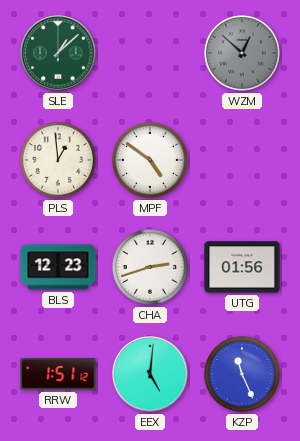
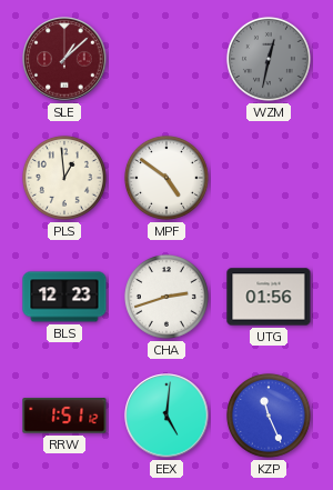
SLE dial: green -> burgundy
WZM: 12:52 -> 12:32
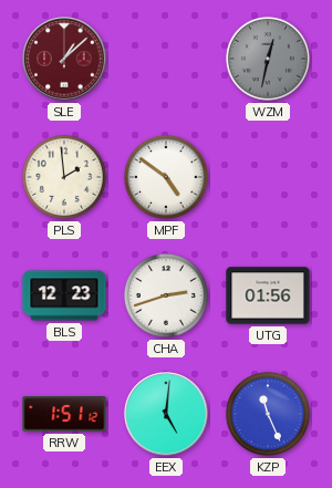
PLS: 12:59 -> 1:59
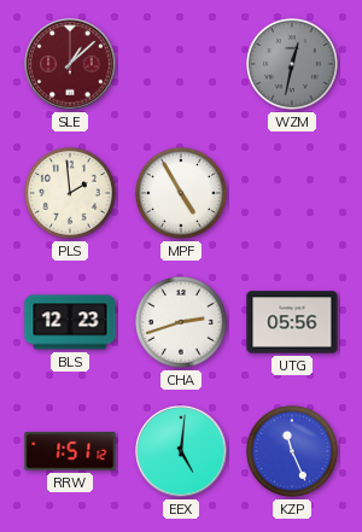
MPF: 4:51 -> 4:55
UTG: 01:56 -> 05:56
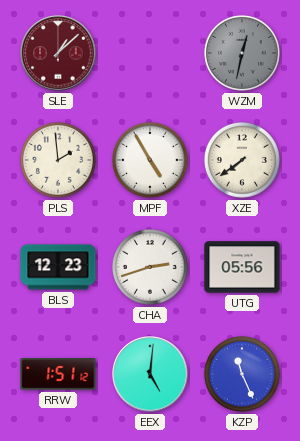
XZE: none -> 7:39
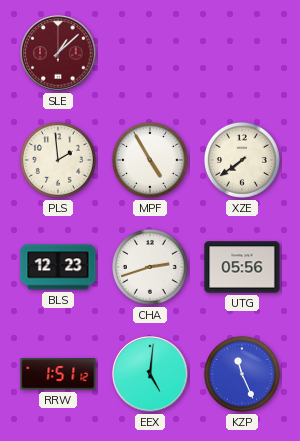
WZM: 12:32 -> none
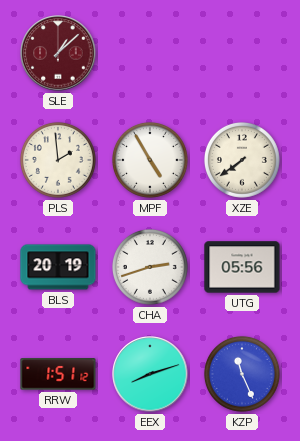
BLS: 12:23 -> 20:19
EEX: 5:01 -> 8:12
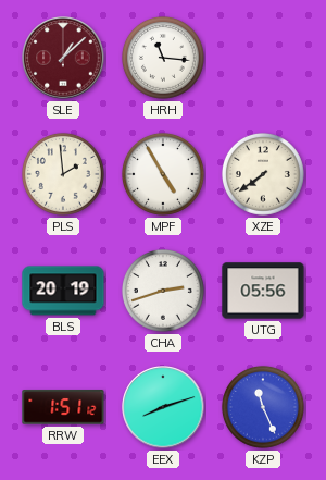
HRH: none -> 11:16
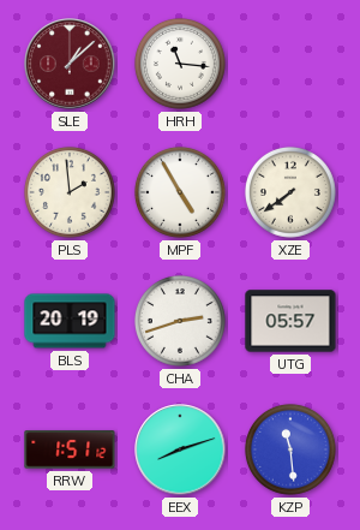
UTG: 05:56 -> 05:57
KZP: 11:26 -> 11:29
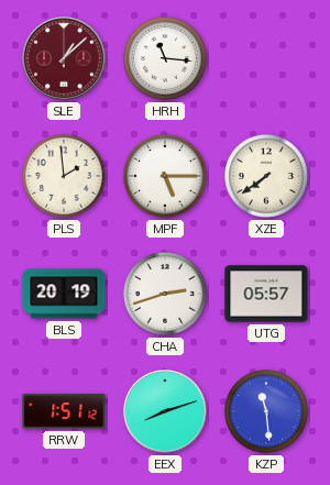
MPF: 4:55 -> 5:15
